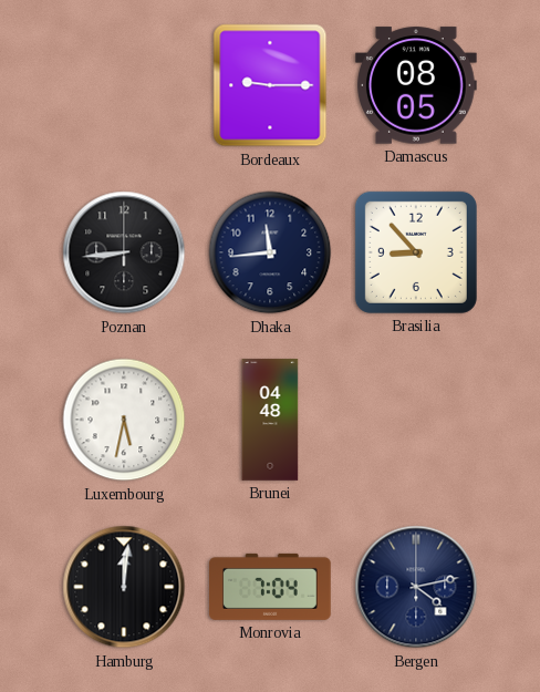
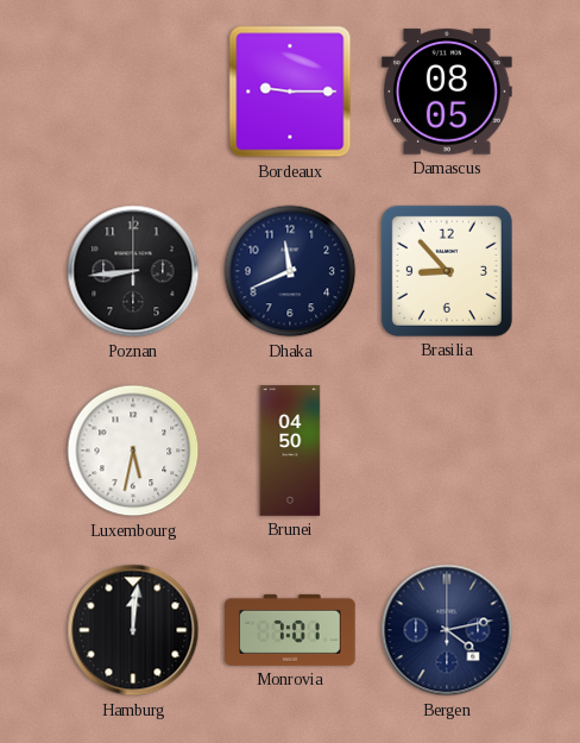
Dhaka: 11:44 -> 11:41
Brunei: 04:48 -> 04:50
Monrovia: 7:04 -> 7:01
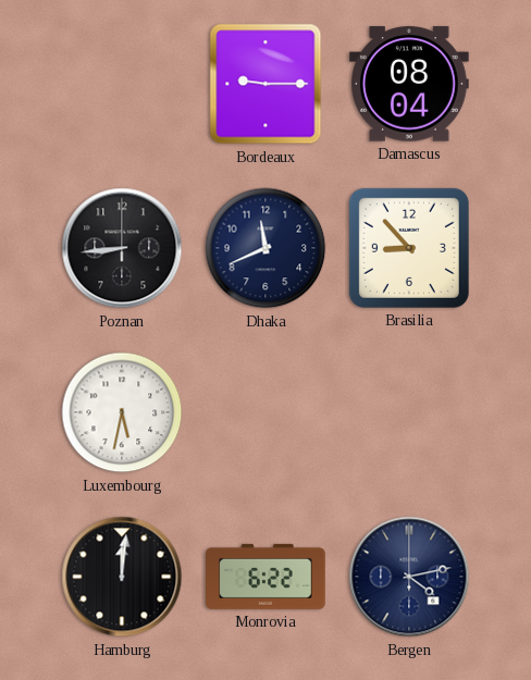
Damascus: 08:05 -> 08:04
Brunei: 04:50 -> none
Monrovia: 7:01 -> 6:22
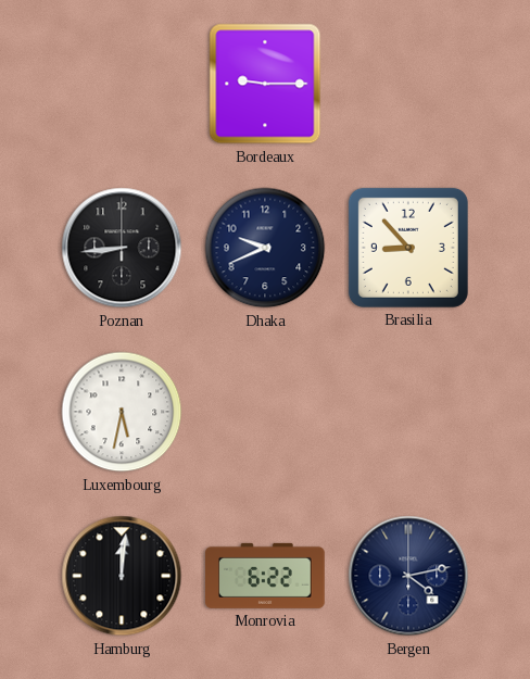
Damascus: 08:04 -> none
Dhaka: 11:41 -> 9:41
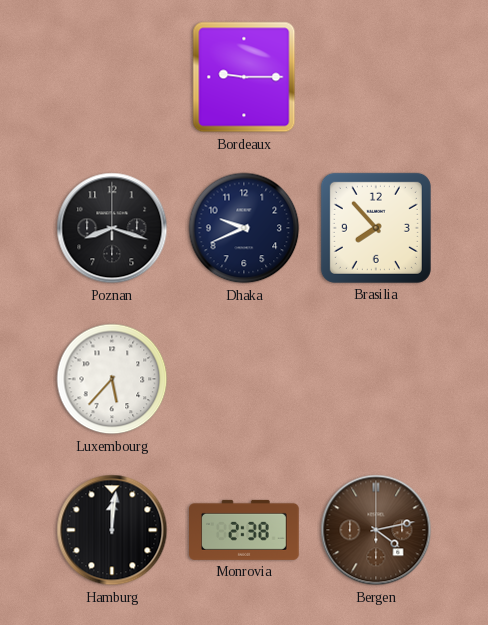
Poznan: 8:44 -> 8:18
Brasilia: 8:53 -> 7:53
Luxembourg: 5:32 -> 5:37
Monrovia: 6:22 -> 2:38
Bergen dial: navy -> brown
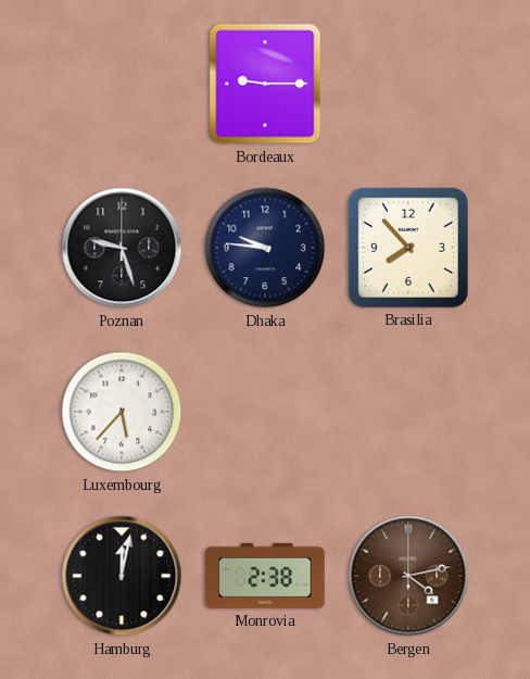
Poznan: 8:18 -> 9:27
Dhaka: 9:41 -> 9:46
Hamburg: 12:01 -> 12:02
